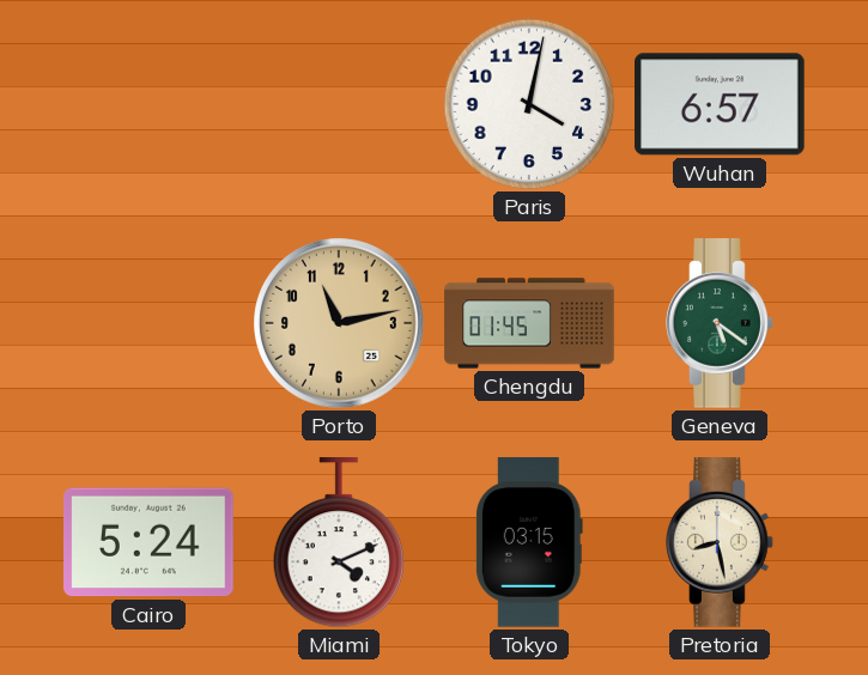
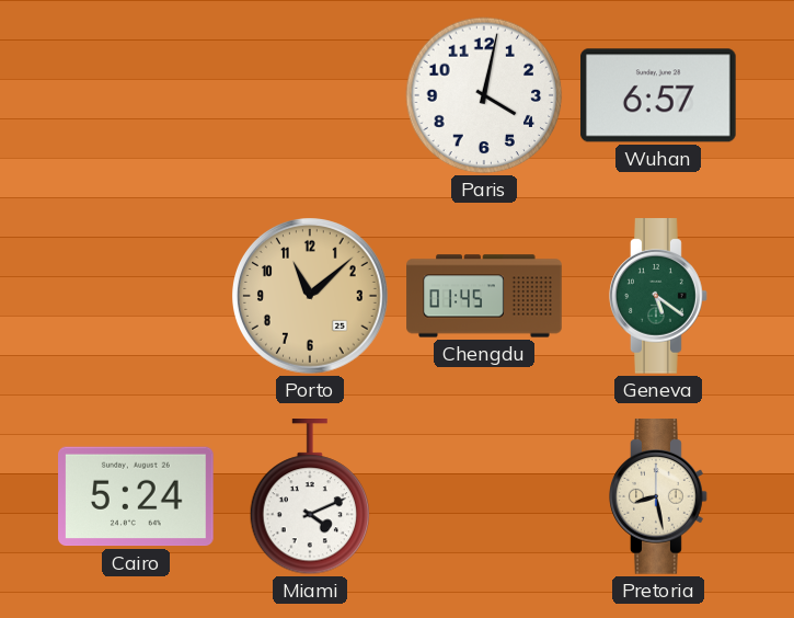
Porto: 11:13 -> 11:08
Tokyo: 03:15 -> none
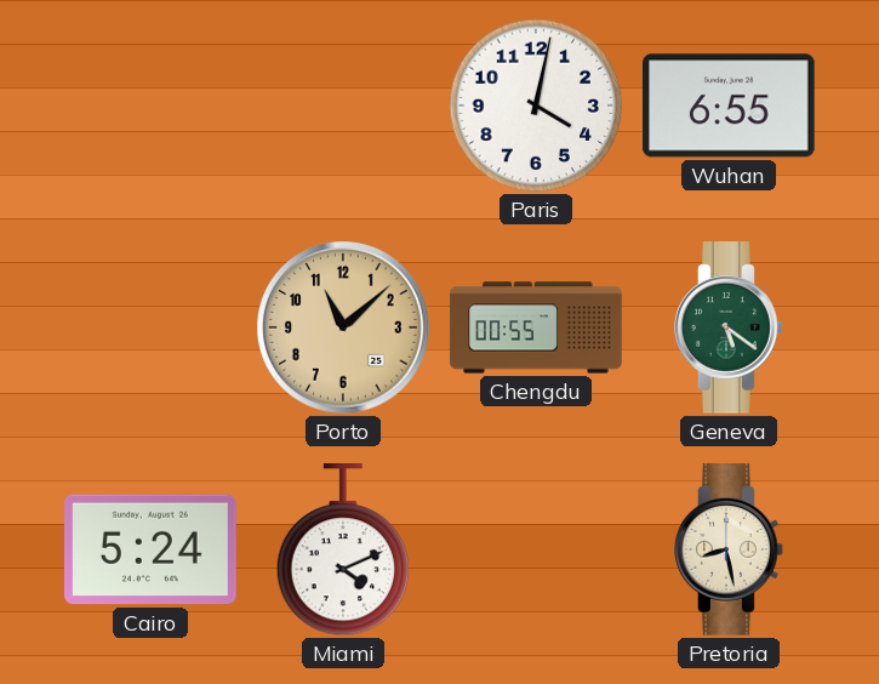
Wuhan: 6:57 -> 6:55
Chengdu: 01:45 -> 00:55
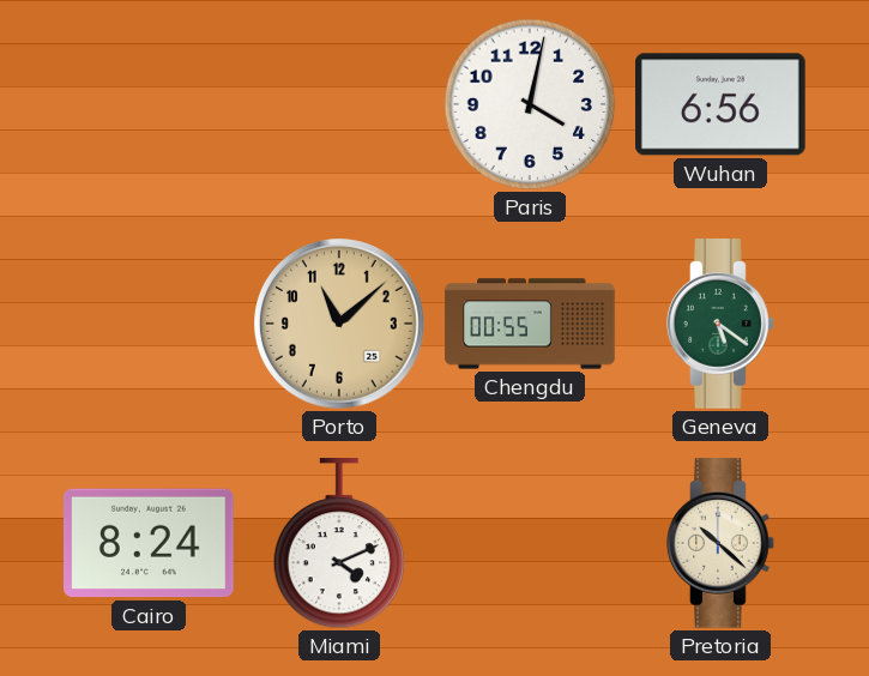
Wuhan: 6:55 -> 6:56
Cairo: 5:24 -> 8:24
Pretoria: 8:28 -> 10:22
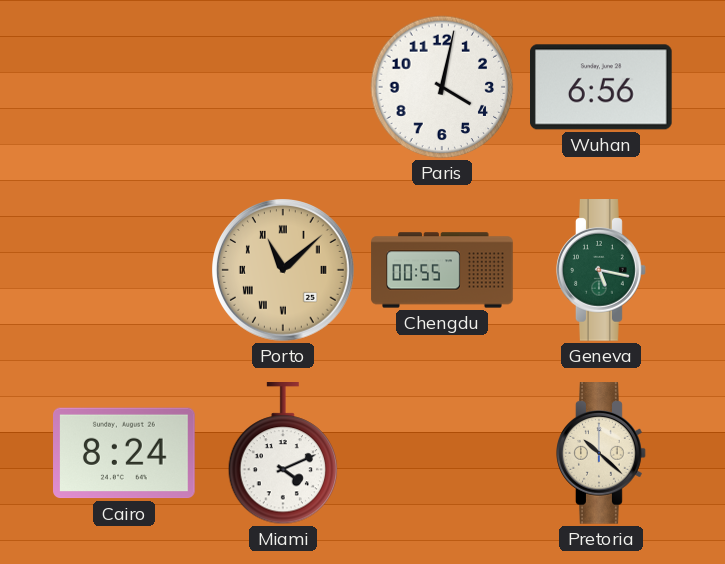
Porto numerals: Arabic -> Roman
Geneva: 5:21 -> 5:17
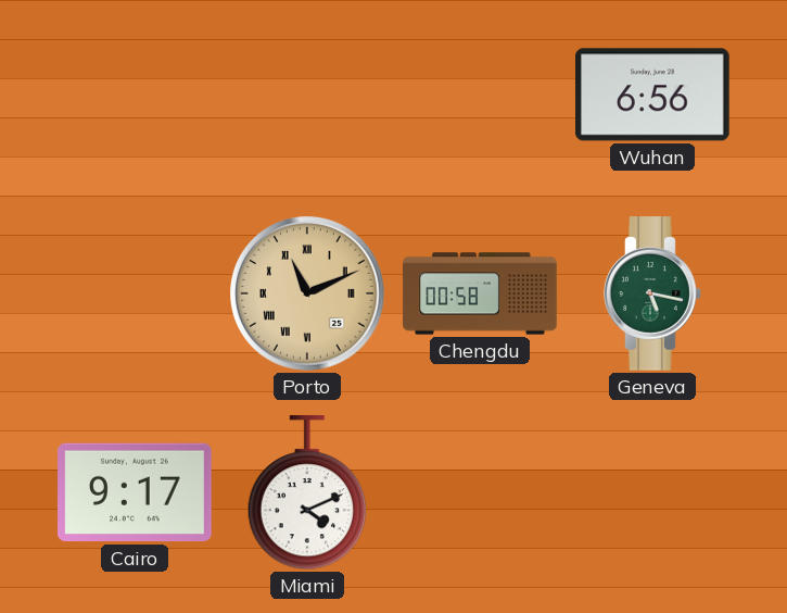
Paris: 4:02 -> none
Porto: 11:08 -> 11:11
Chengdu: 00:55 -> 00:58
Cairo: 8:24 -> 9:17
Pretoria: 10:22 -> none
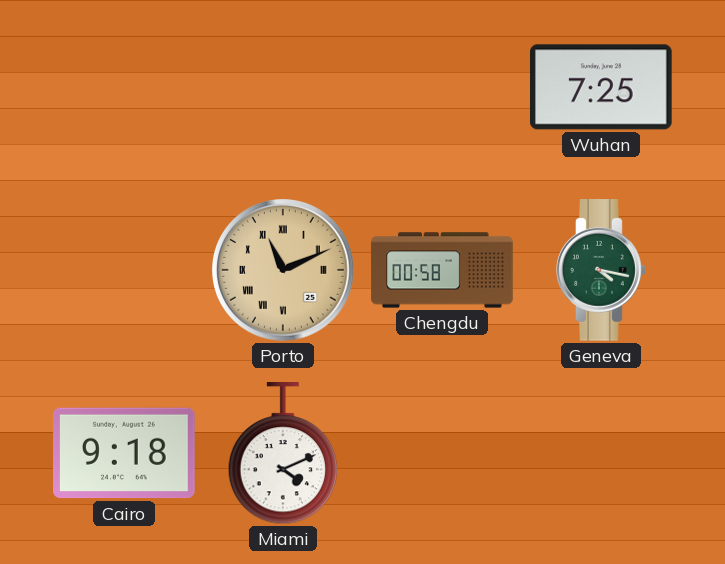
Wuhan: 6:56 -> 7:25
Geneva: 5:17 -> 4:17
Cairo: 9:17 -> 9:18
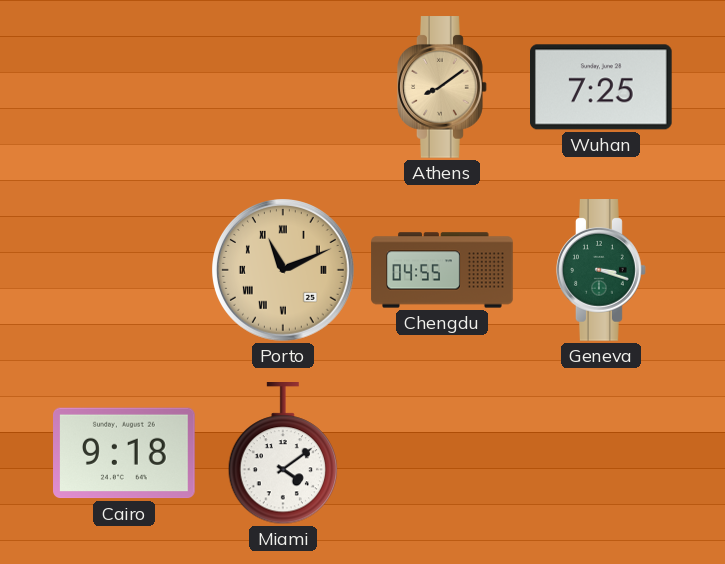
Athens: none -> 8:09
Chengdu: 00:58 -> 04:55
Geneva: 4:17 -> 3:18
Miami: 4:11 -> 4:09
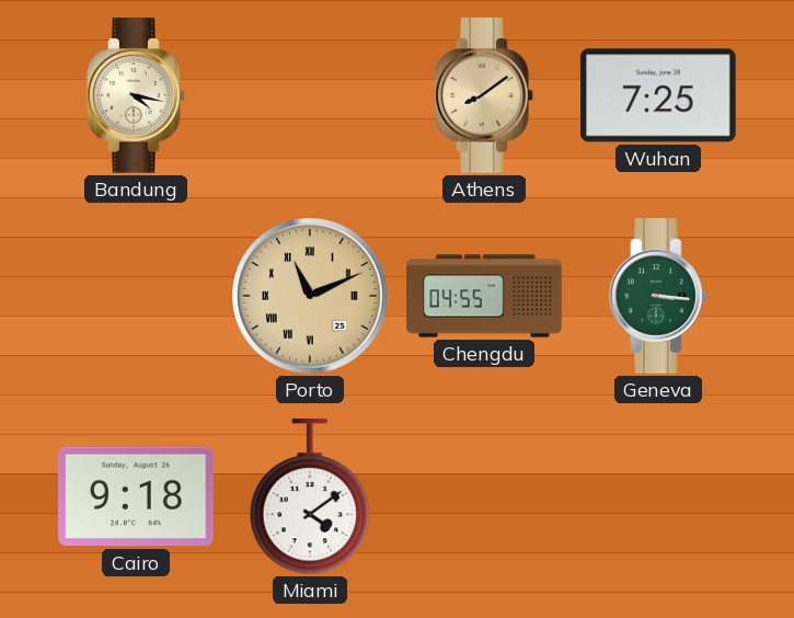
Bandung: none -> 4:17
Geneva: 3:18 -> 3:16
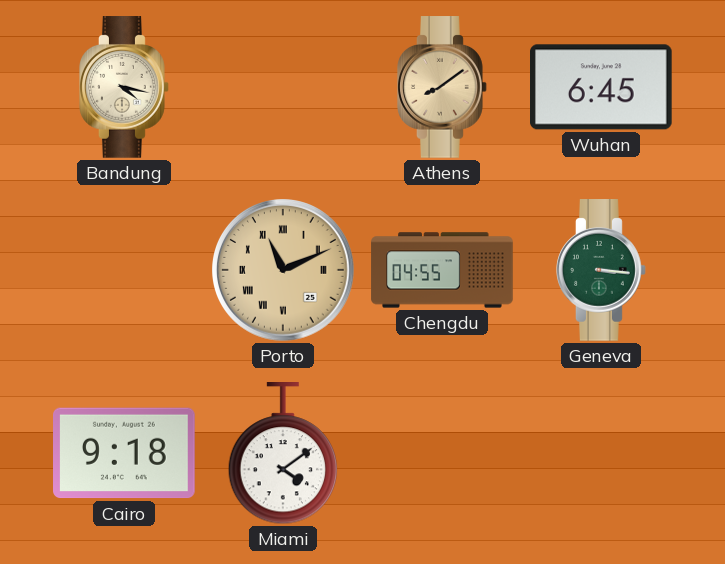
Wuhan: 7:25 -> 6:45
